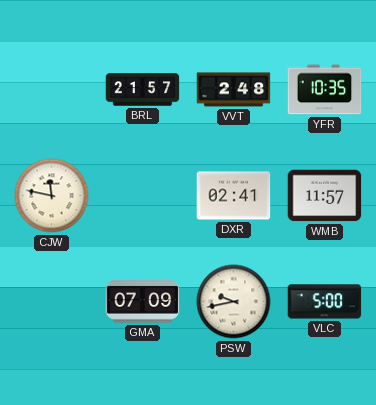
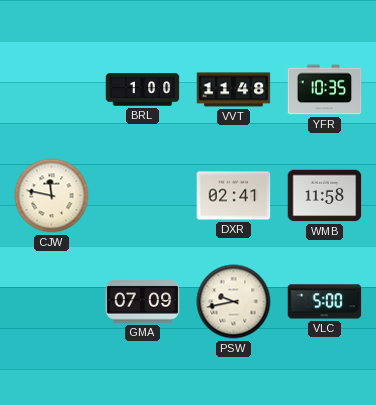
BRL: 21:57 -> 1:00
VVT: 2:48 -> 11:48
WMB: 11:57 -> 11:58
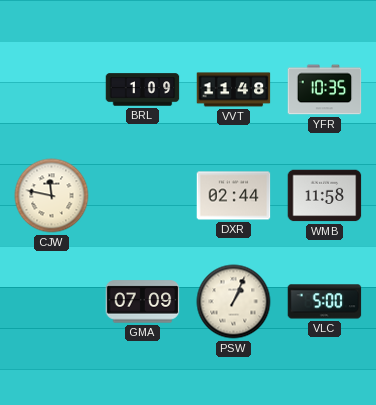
BRL: 1:00 -> 1:09
DXR: 02:41 -> 02:44
PSW: 9:43 -> 1:04
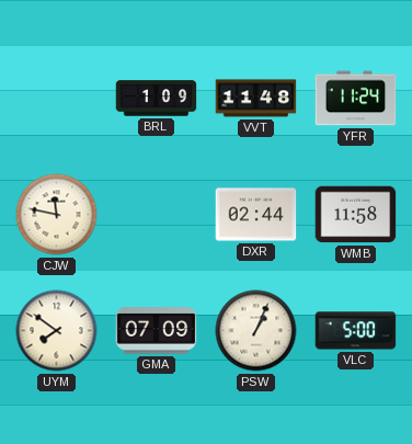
YFR: 10:35 -> 11:24
UYM: none -> 7:51
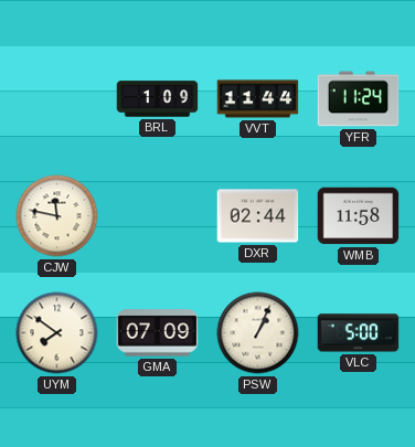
VVT: 11:48 -> 11:44
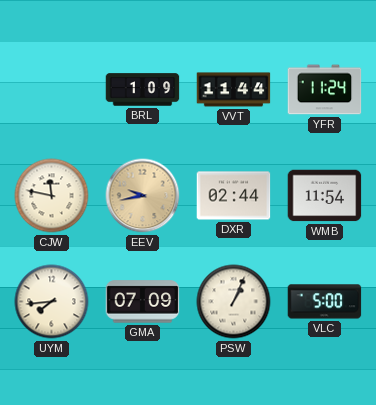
EEV: none -> 9:43
WMB: 11:58 -> 11:54
UYM: 7:51 -> 7:44
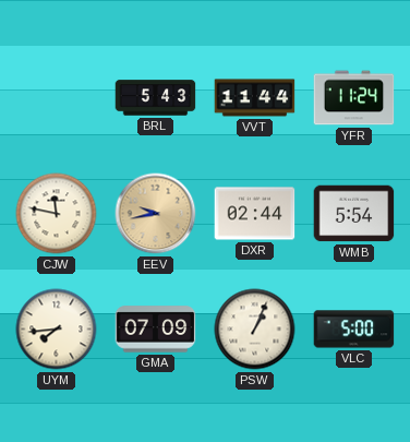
BRL: 1:09 -> 5:43
WMB: 11:54 -> 5:54
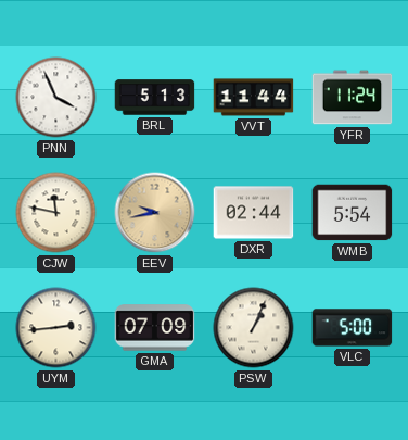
PNN: none -> 3:56
BRL: 5:43 -> 5:13
UYM: 7:44 -> 2:44
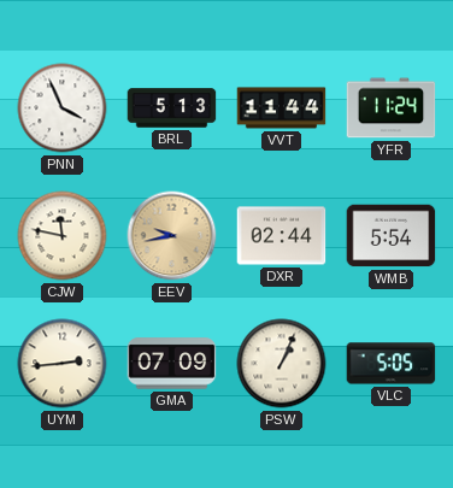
VLC: 5:00 -> 5:05
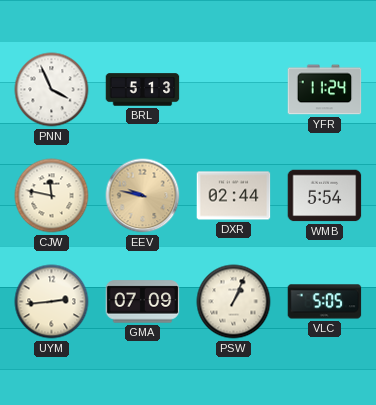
VVT: 11:44 -> none
EEV: 9:43 -> 9:47
